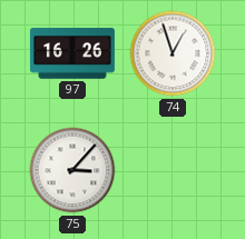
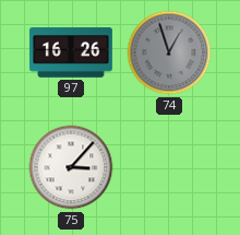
74 dial: white -> grey
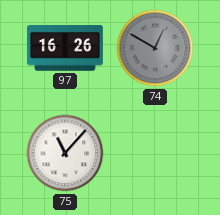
74: 12:57 -> 12:50
75: 3:07 -> 11:07
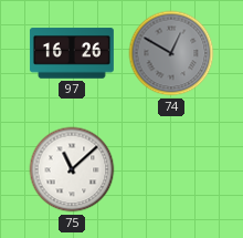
75: 11:07 -> 11:08
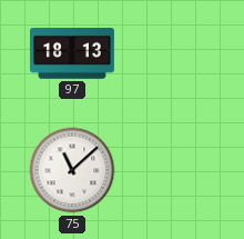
97: 16:26 -> 18:13
74: 12:50 -> none
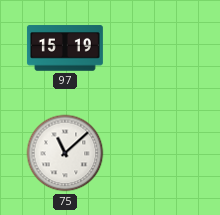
97: 18:13 -> 15:19
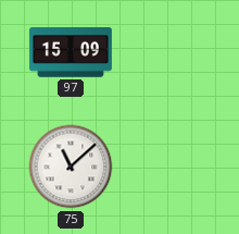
97: 15:19 -> 15:09
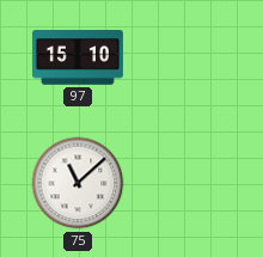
97: 15:09 -> 15:10
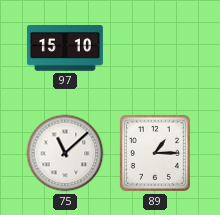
89: none -> 1:15
